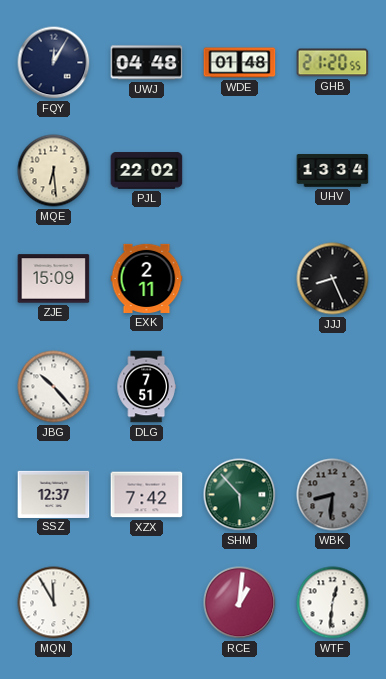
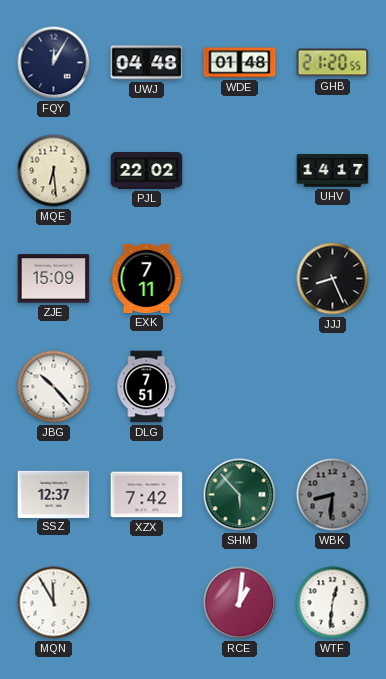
UHV: 13:34 -> 14:17
EXK: 2:11 -> 7:11
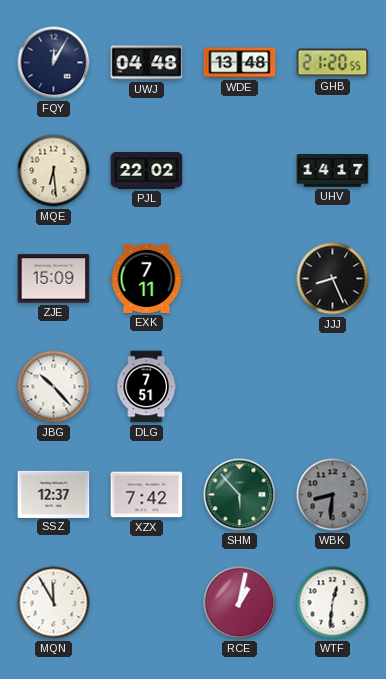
WDE: 01:48 -> 13:48
RCE: 1:01 -> 1:02
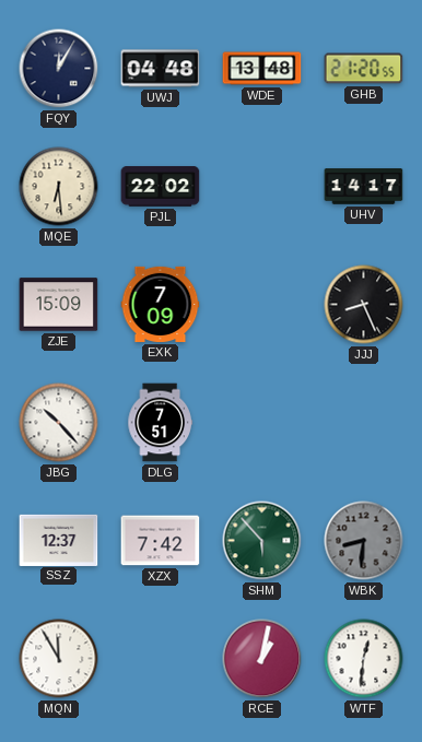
EXK: 7:11 -> 7:09
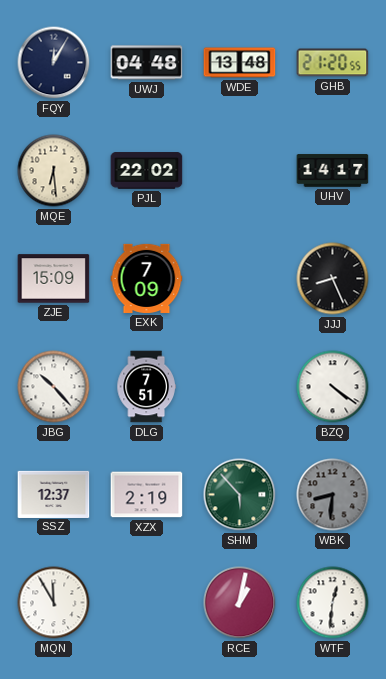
BZQ: none -> 4:21
XZX: 7:42 -> 2:19
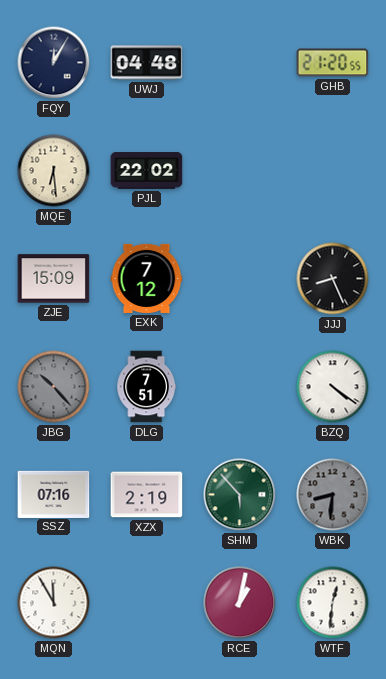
WDE: 13:48 -> none
UHV: 14:17 -> none
EXK: 7:09 -> 7:12
JBG dial: white -> grey
SSZ: 12:37 -> 07:16
